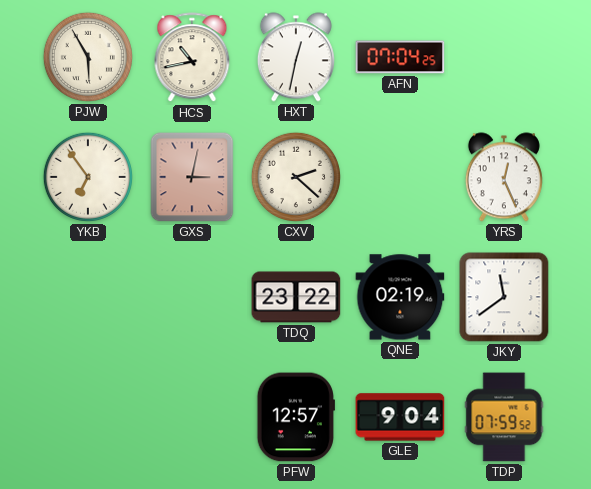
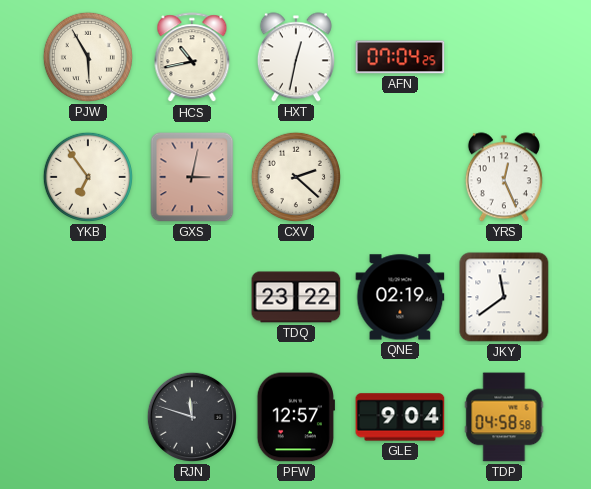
RJN: none -> 11:48
TDP: 07:59 -> 04:58
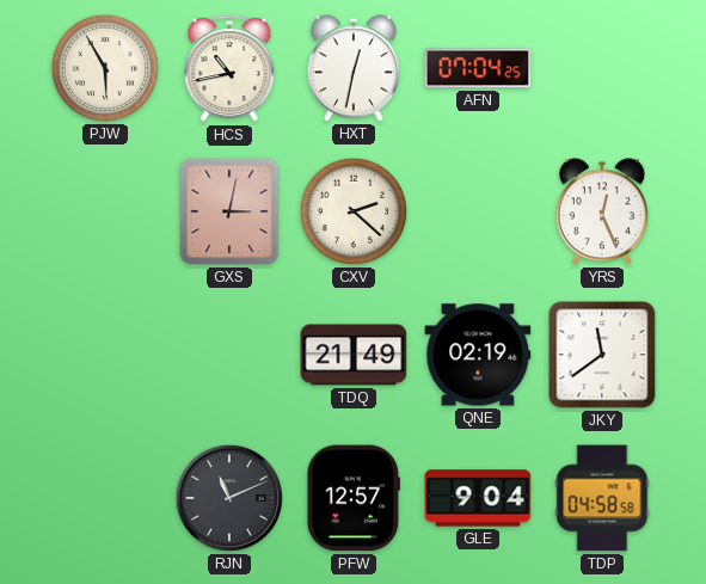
YKB: 6:54 -> none
TDQ: 23:22 -> 21:49
RJN: 11:48 -> 11:11
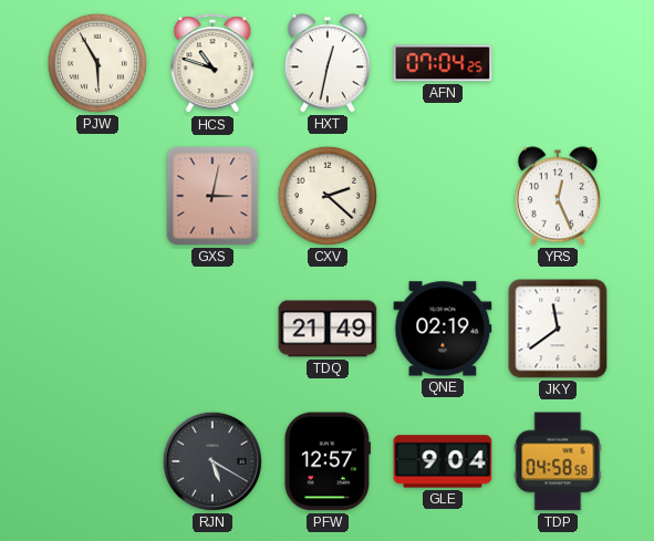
HCS: 10:43 -> 10:48
RJN: 11:11 -> 5:20
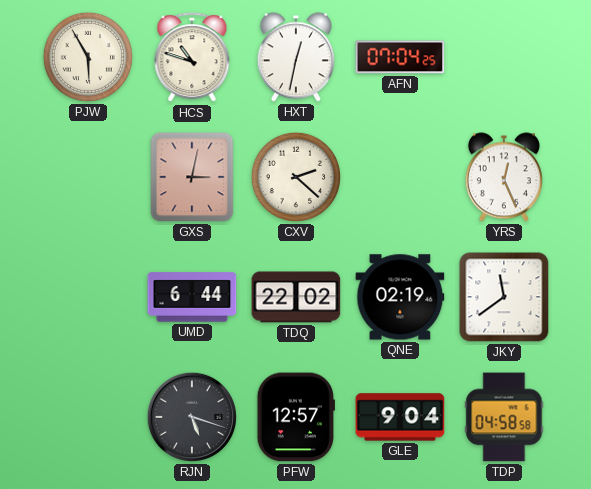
UMD: none -> 6:44
TDQ: 21:49 -> 22:02
RJN: 5:20 -> 5:18
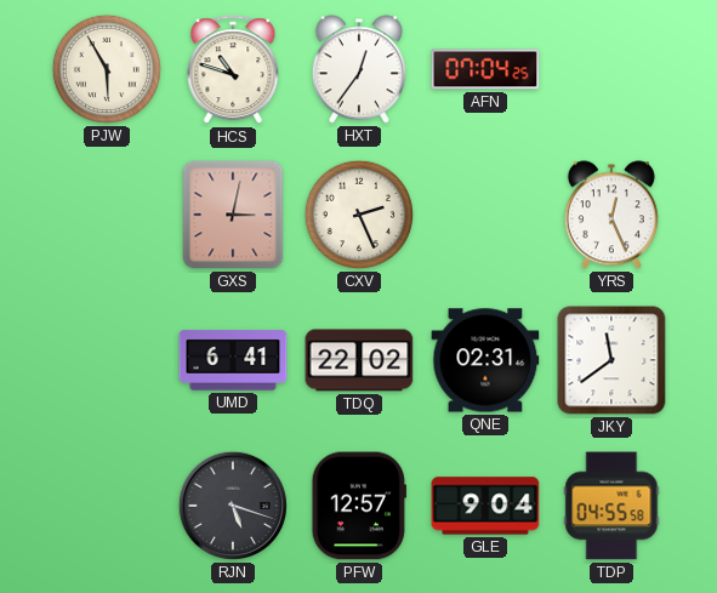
HXT: 12:32 -> 12:36
CXV: 2:22 -> 2:26
UMD: 6:44 -> 6:41
QNE: 02:19 -> 02:31
TDP: 04:58 -> 04:55
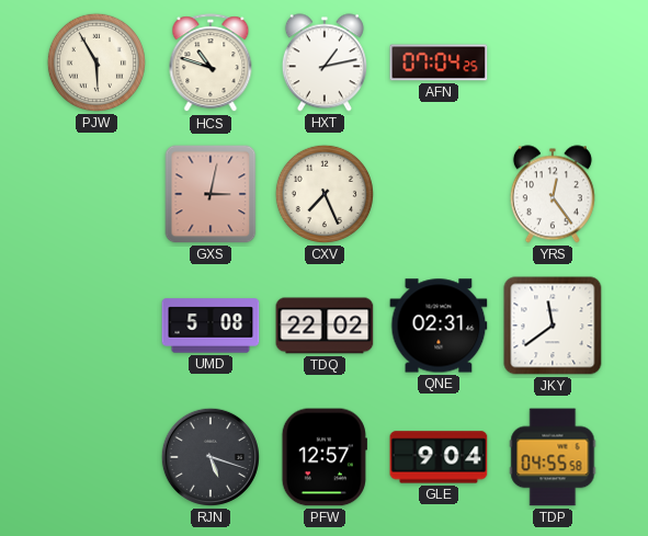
HXT: 12:36 -> 1:13
CXV: 2:26 -> 7:26
YRS: 12:26 -> 12:24
UMD: 6:41 -> 5:08
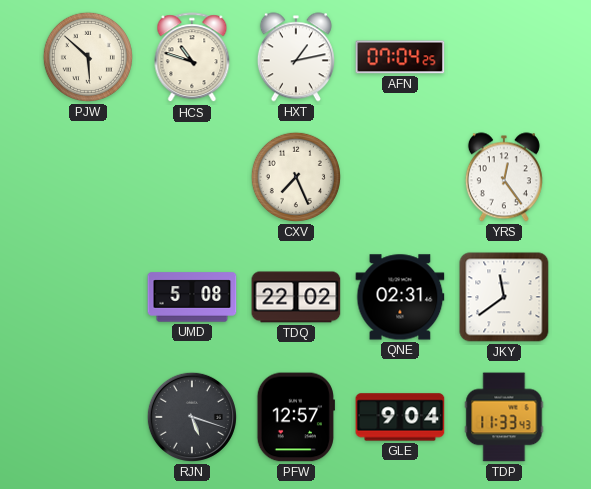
PJW: 5:55 -> 5:52
GXS: 3:02 -> none
TDP: 04:55 -> 11:33
